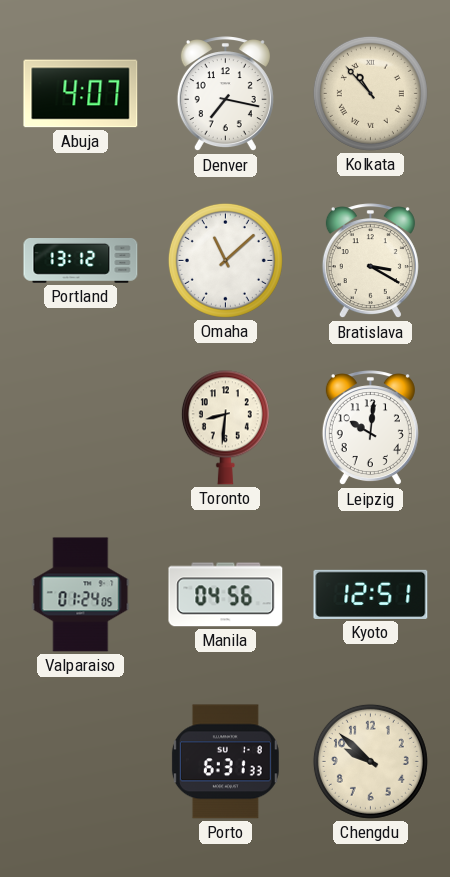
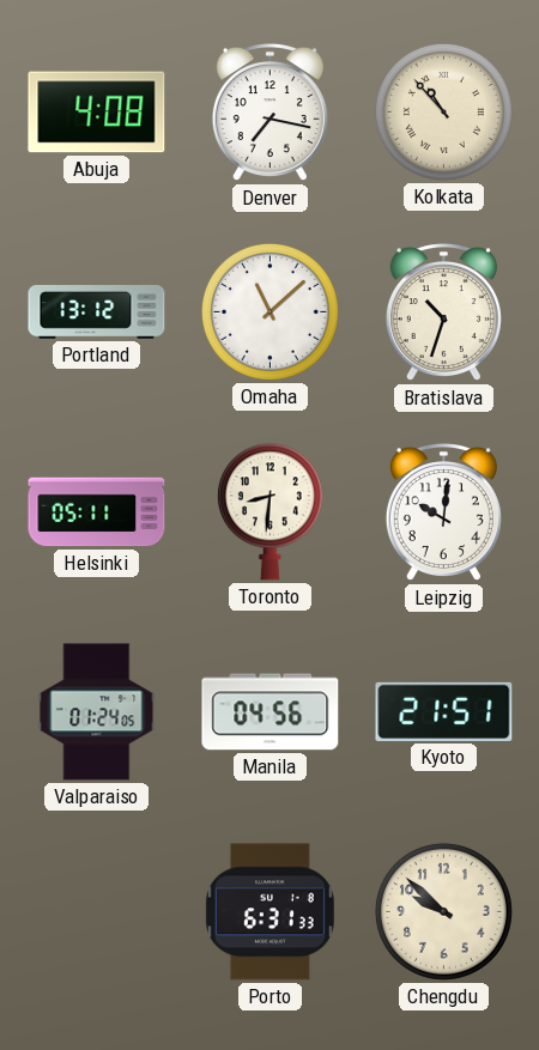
Abuja: 4:07 -> 4:08
Bratislava: 3:20 -> 10:33
Helsinki: none -> 05:11
Kyoto: 12:51 -> 21:51
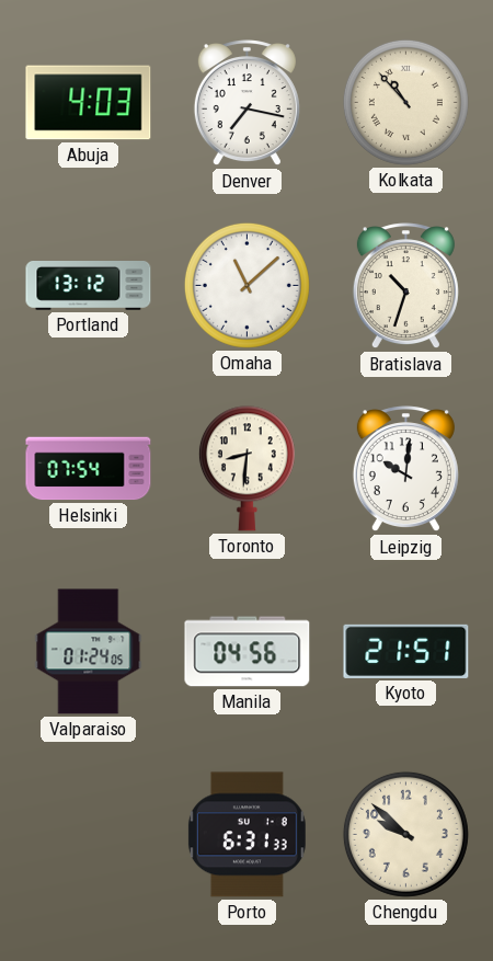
Abuja: 4:08 -> 4:03
Helsinki: 05:11 -> 07:54
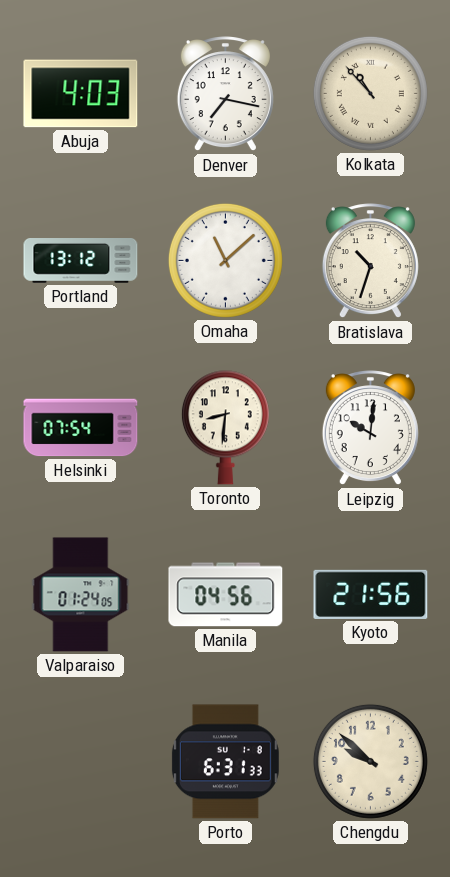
Kyoto: 21:51 -> 21:56
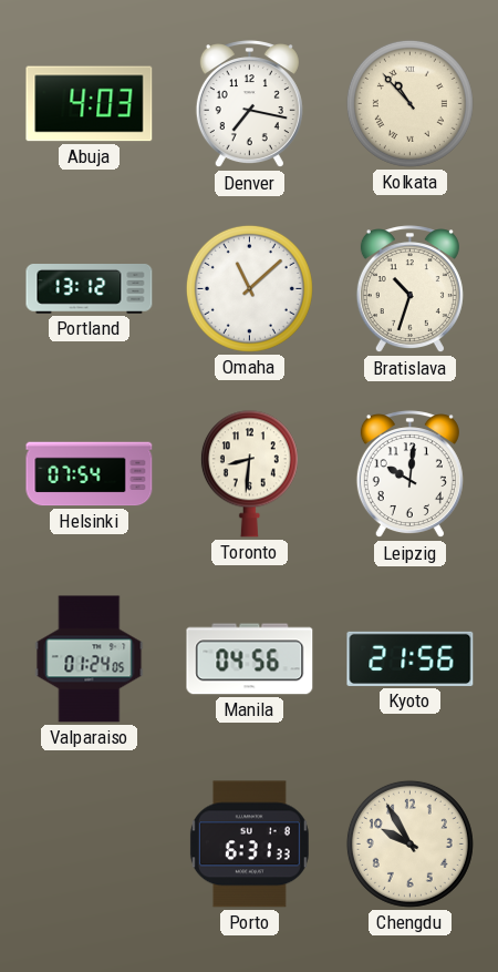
Chengdu: 9:52 -> 9:55
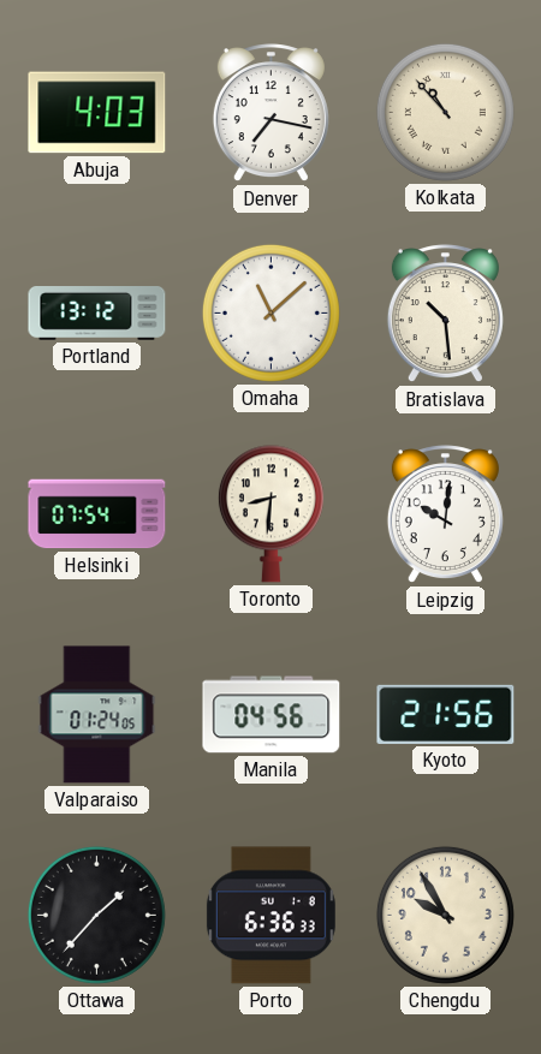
Bratislava: 10:33 -> 10:29
Ottawa: none -> 1:37
Porto: 6:31 -> 6:36
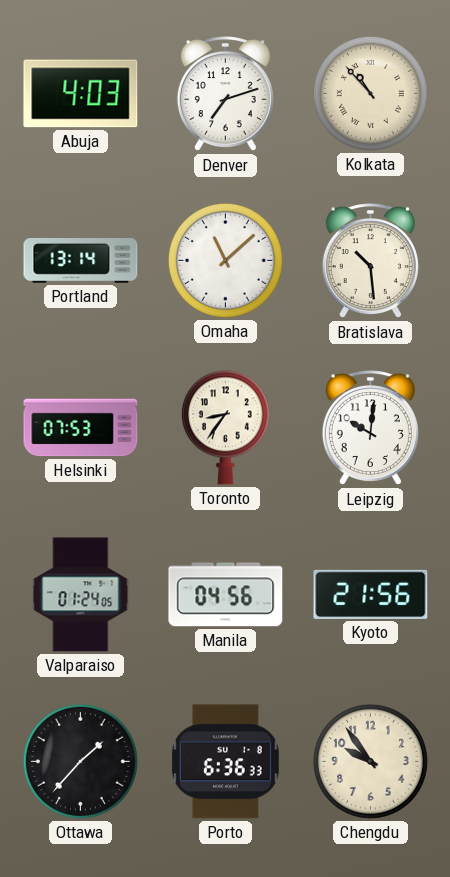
Denver: 7:17 -> 7:12
Portland: 13:12 -> 13:14
Helsinki: 07:54 -> 07:53
Toronto: 8:31 -> 8:36
Chengdu: 9:55 -> 9:54
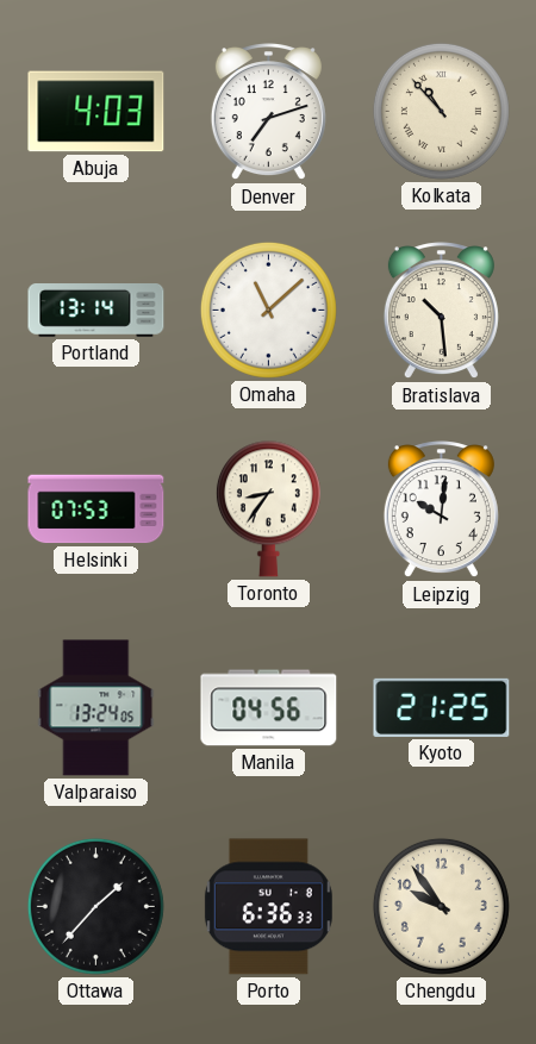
Valparaiso: 01:24 -> 13:24
Kyoto: 21:56 -> 21:25
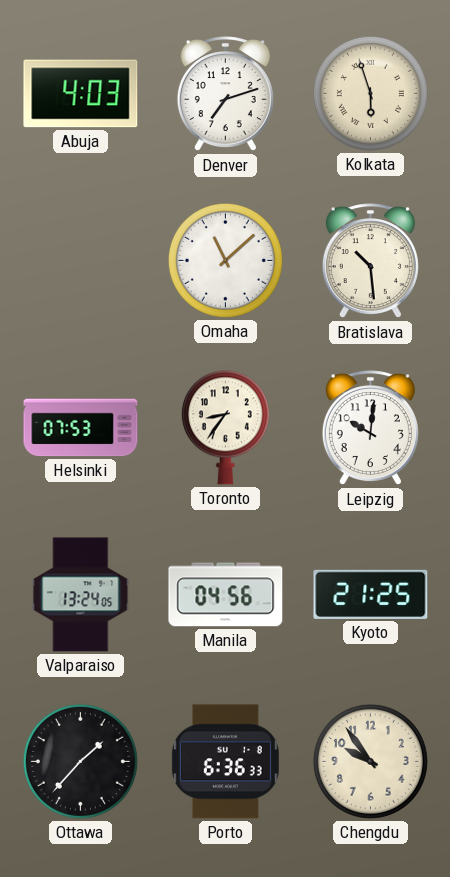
Kolkata: 10:53 -> 5:57
Portland: 13:14 -> none
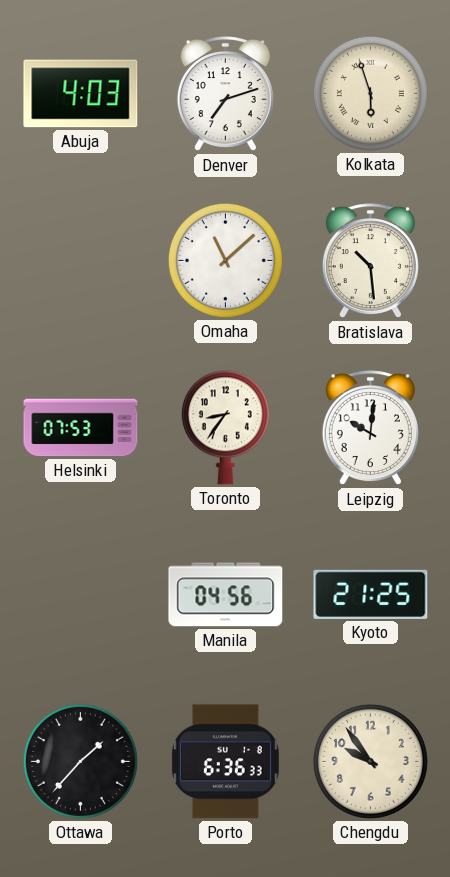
Valparaiso: 13:24 -> none
